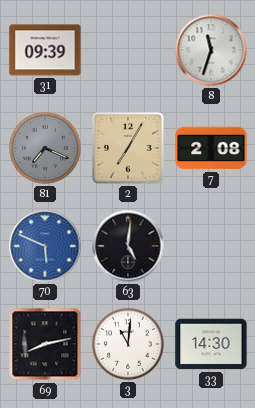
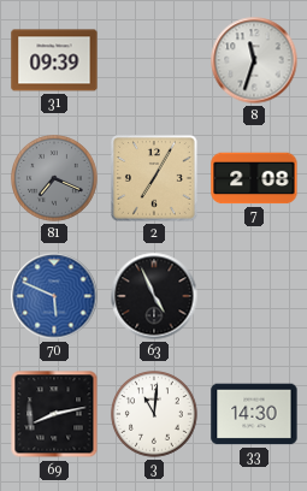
63: 5:01 -> 4:56
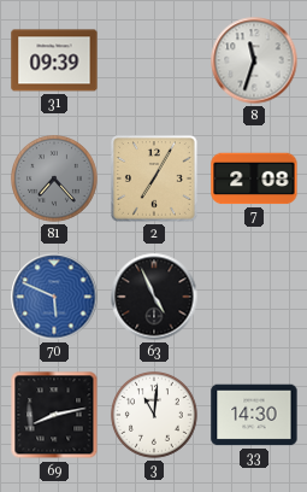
81: 7:19 -> 7:23
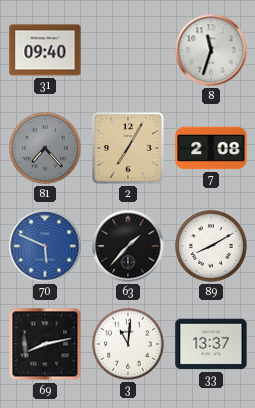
31: 09:39 -> 09:40
63: 4:56 -> 1:37
89: none -> 8:10
33: 14:30 -> 13:37
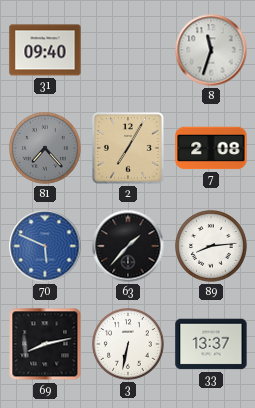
89: 8:10 -> 8:14
3: 11:01 -> 6:32
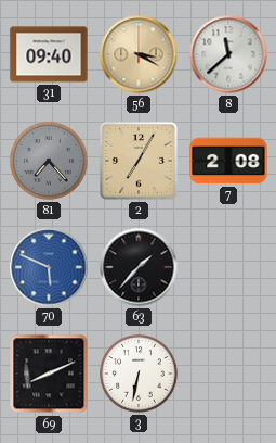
56: none -> 3:20
8: 11:33 -> 11:38
89: 8:14 -> none
69: 8:13 -> 8:11
33: 13:37 -> none
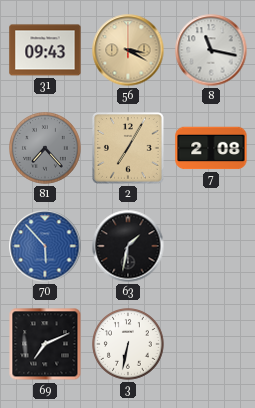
31: 09:40 -> 09:43
8: 11:38 -> 11:17
70: 5:49 -> 5:53
63: 1:37 -> 1:32
69: 8:11 -> 7:11
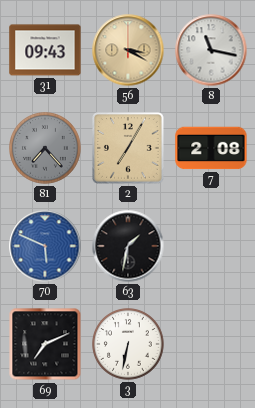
70: 5:53 -> 5:49
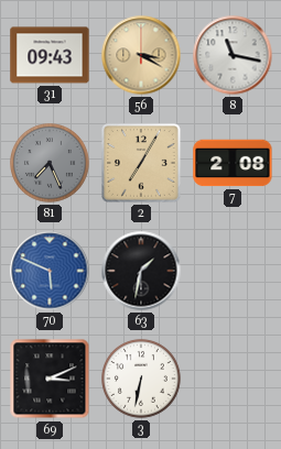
81: 7:23 -> 7:26
69: 7:11 -> 3:11
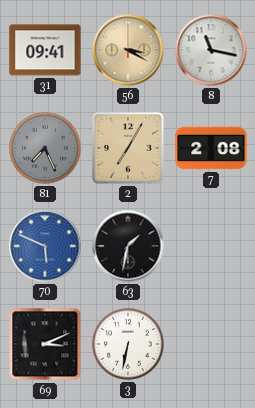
31: 09:43 -> 09:41
